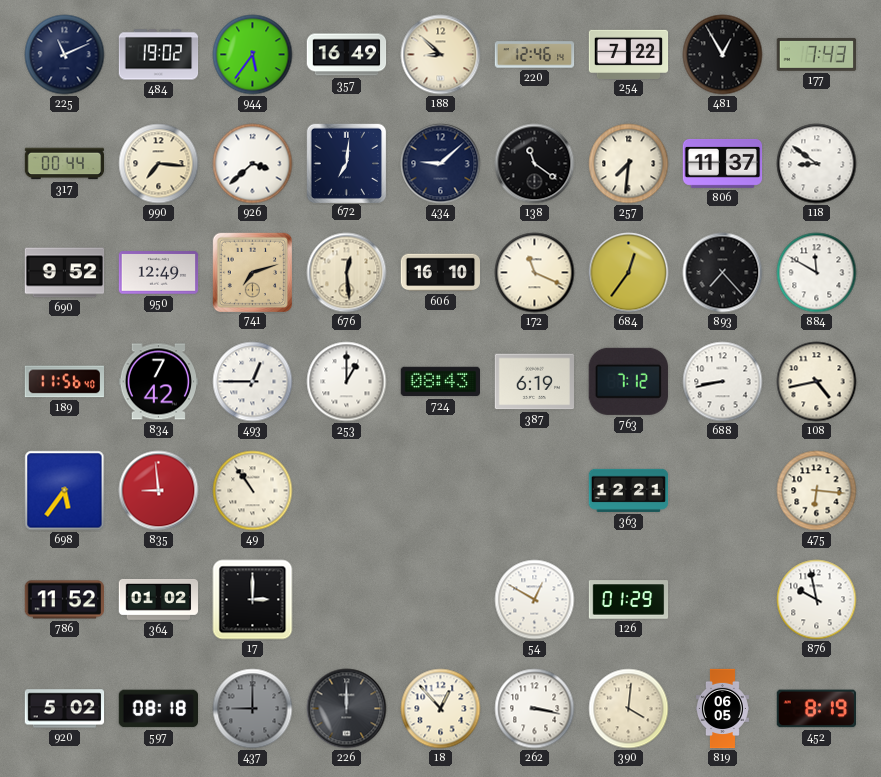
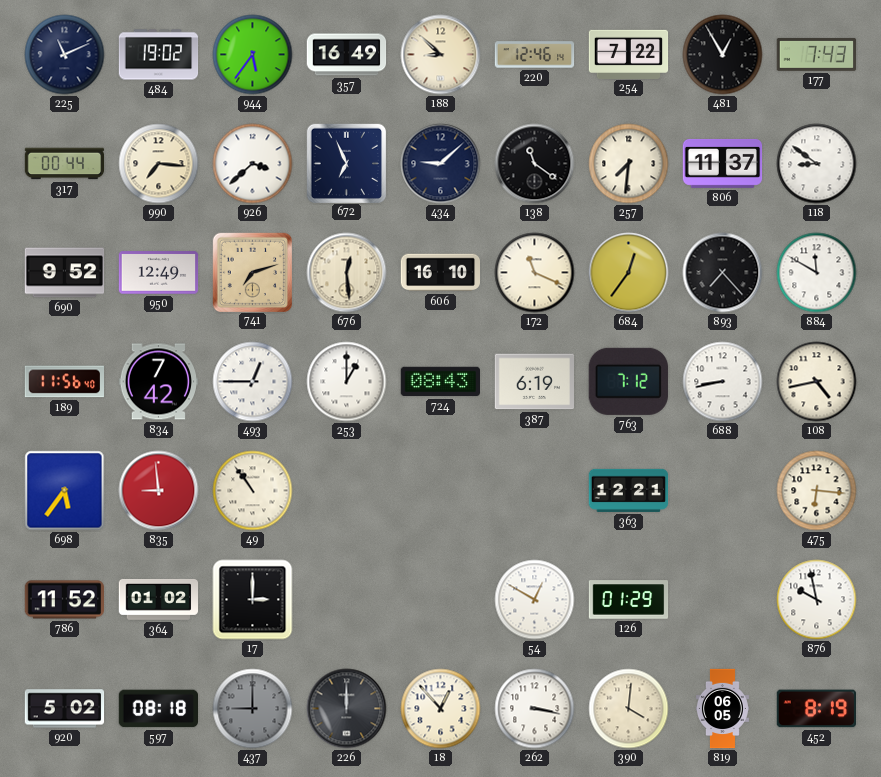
672: 7:01 -> 6:56
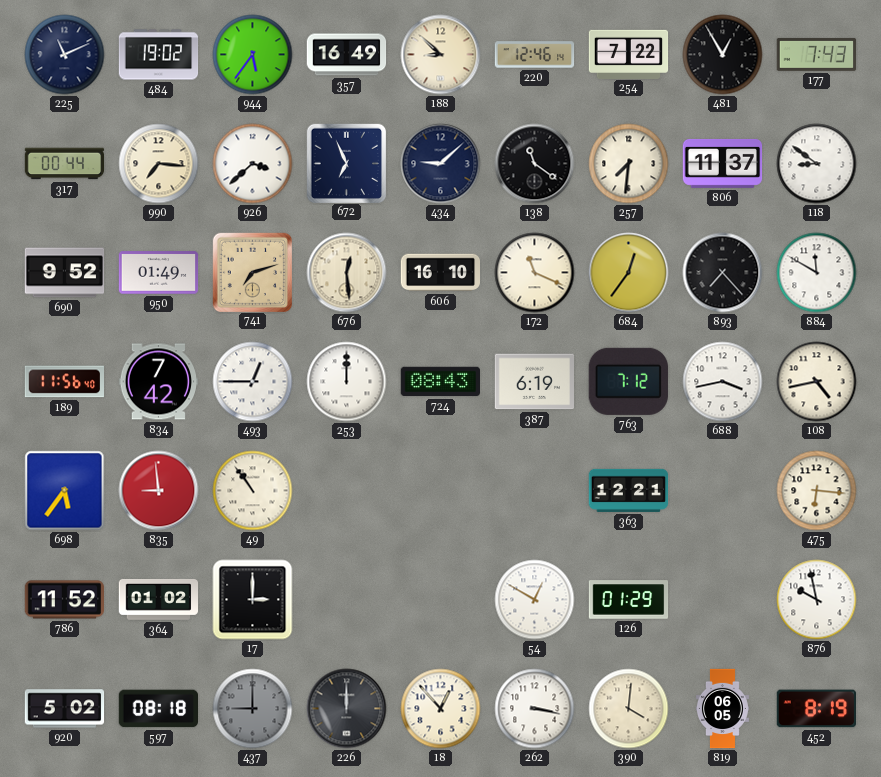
950: 12:49 -> 01:49
253: 1:00 -> 12:00
688: 8:43 -> 3:43
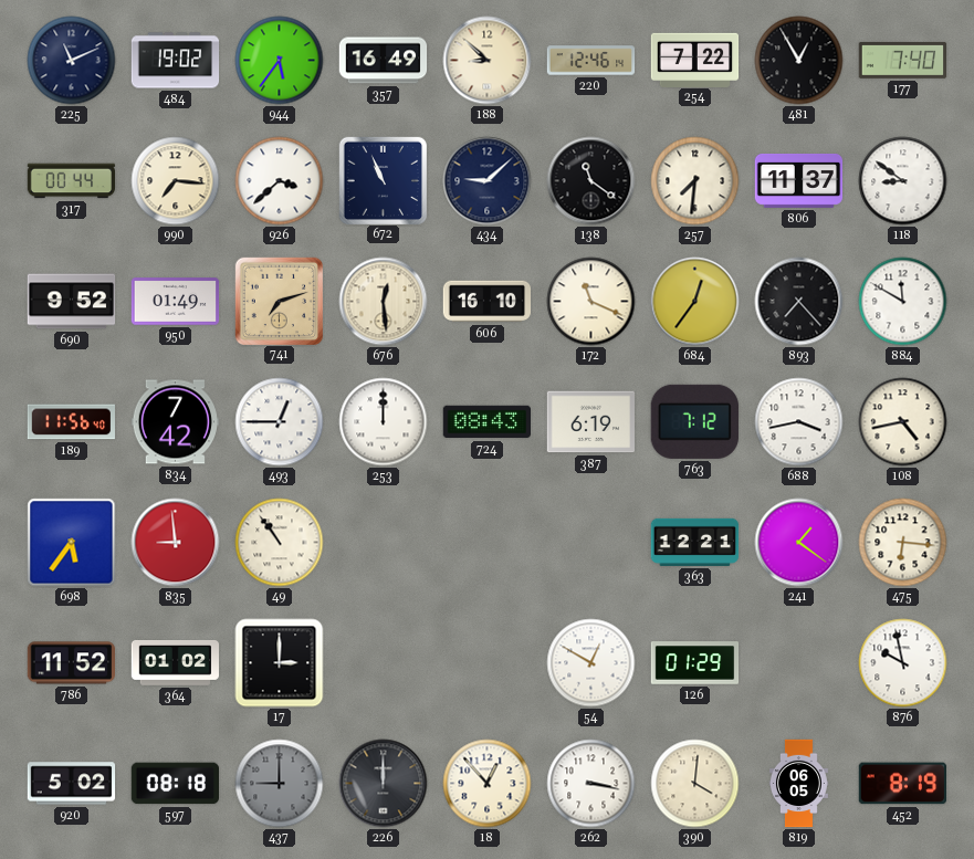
177: 7:43 -> 7:40
672: 6:56 -> 10:56
241: none -> 1:21
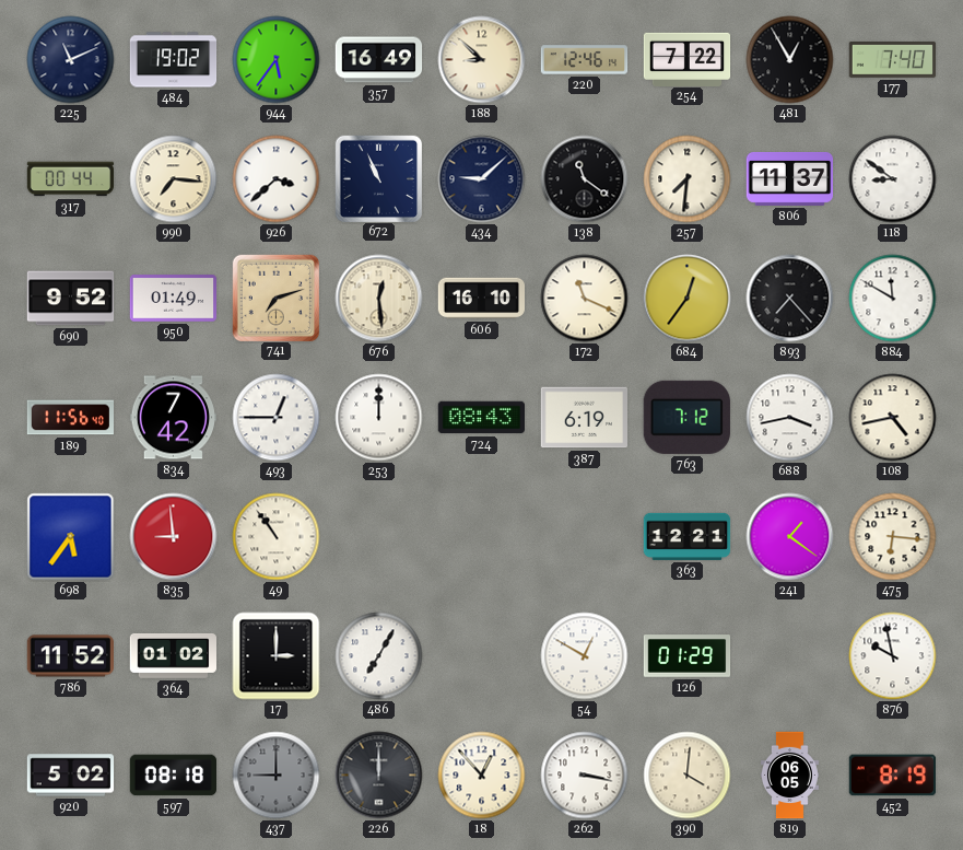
486: none -> 7:05
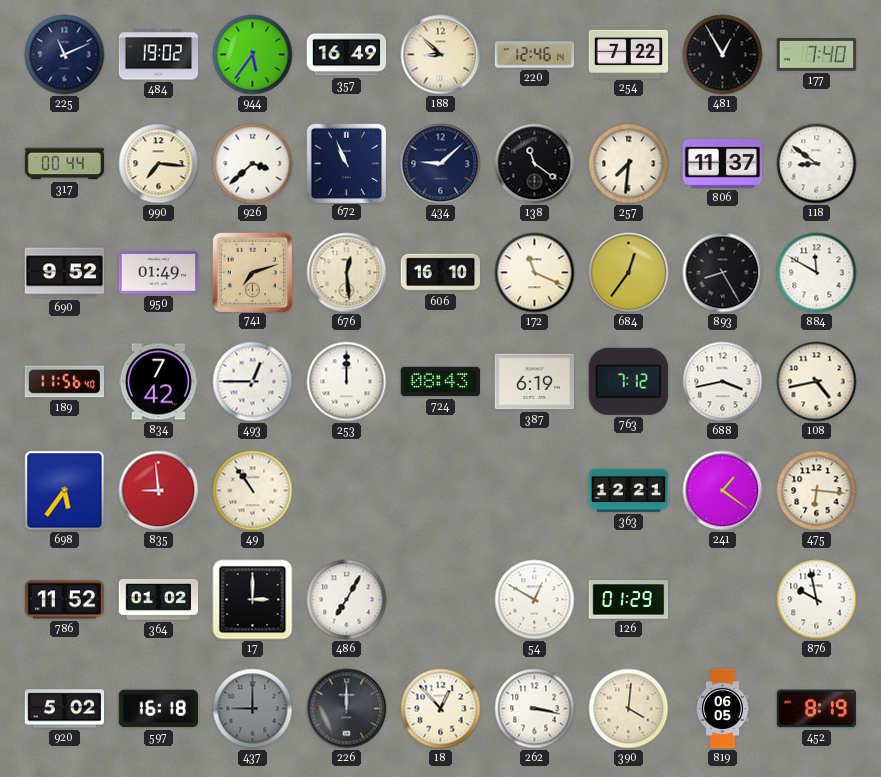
893: 7:23 -> 8:25
597: 08:18 -> 16:18
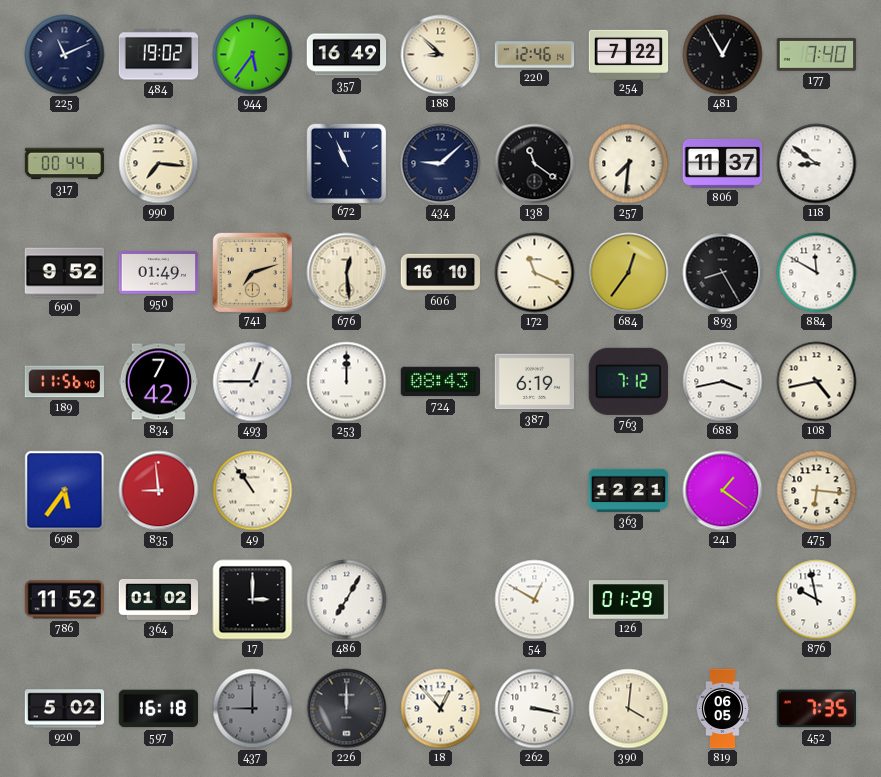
926: 3:38 -> none
452: 8:19 -> 7:35
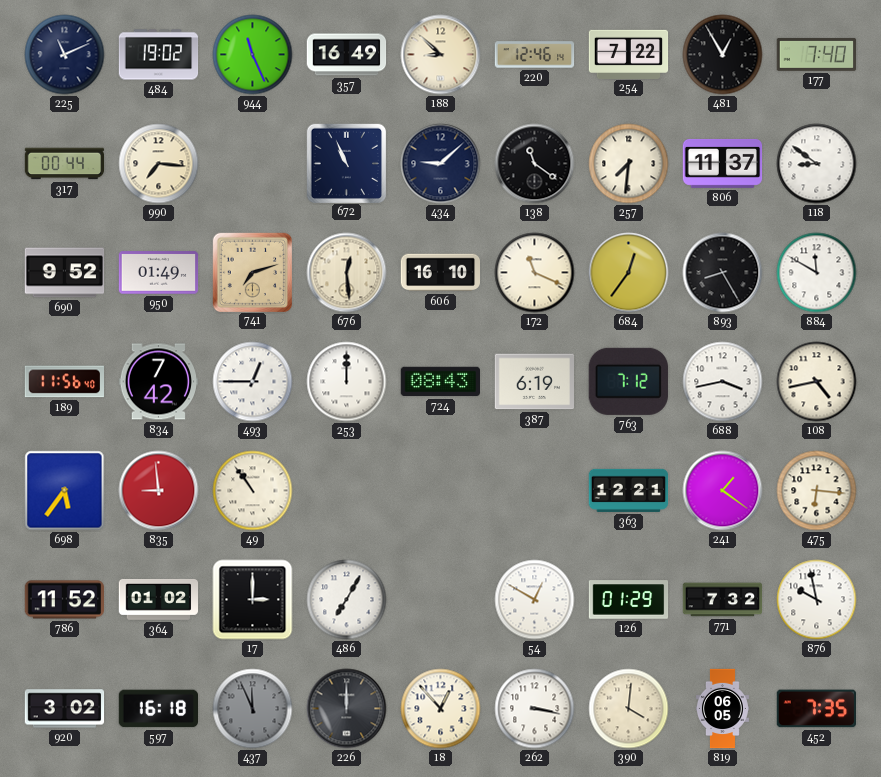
944: 5:36 -> 11:26
771: none -> 7:32
920: 5:02 -> 3:02
437: 9:00 -> 11:56
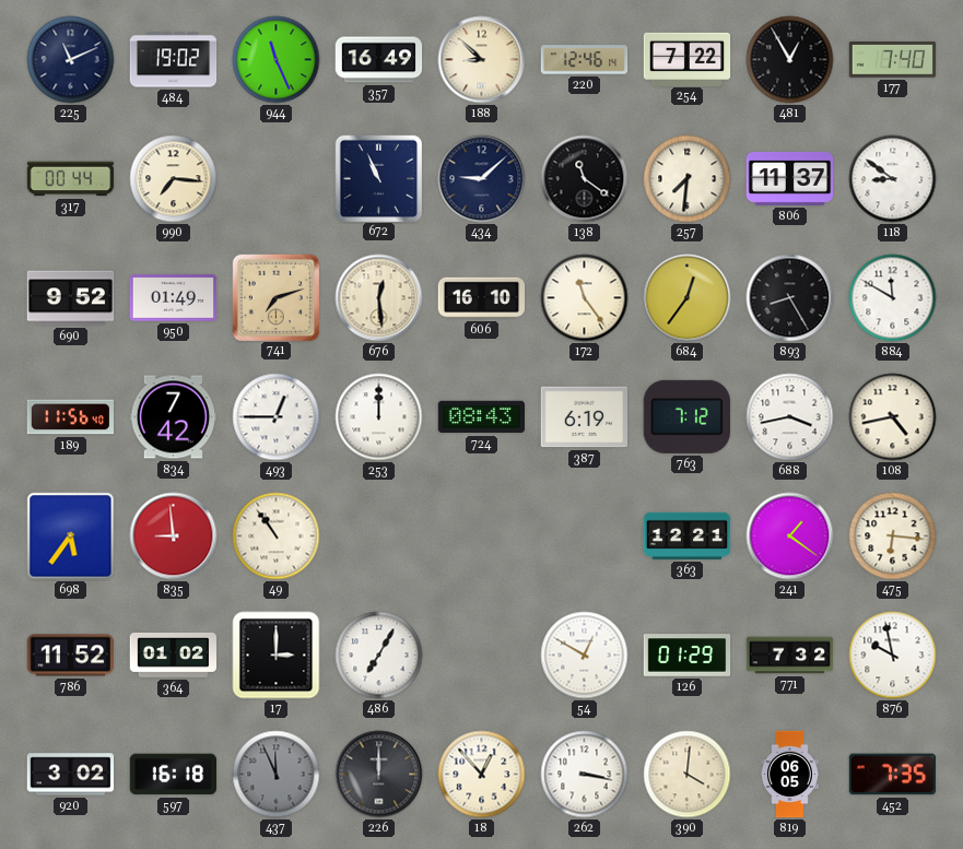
172: 11:19 -> 11:24
